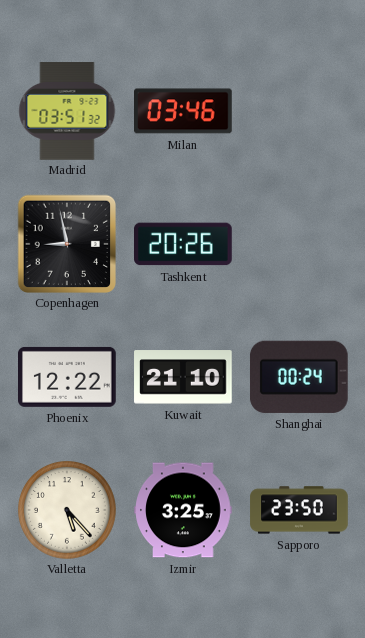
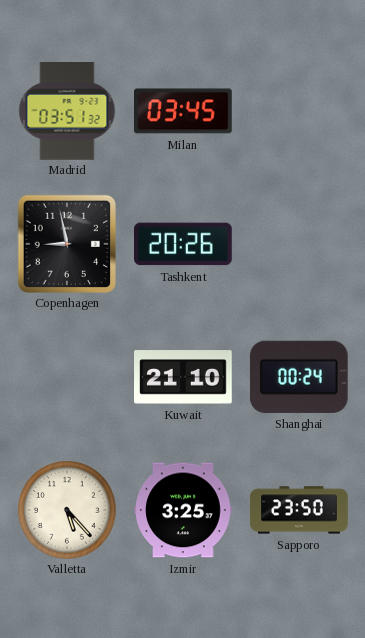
Milan: 03:46 -> 03:45
Phoenix: 12:22 -> none
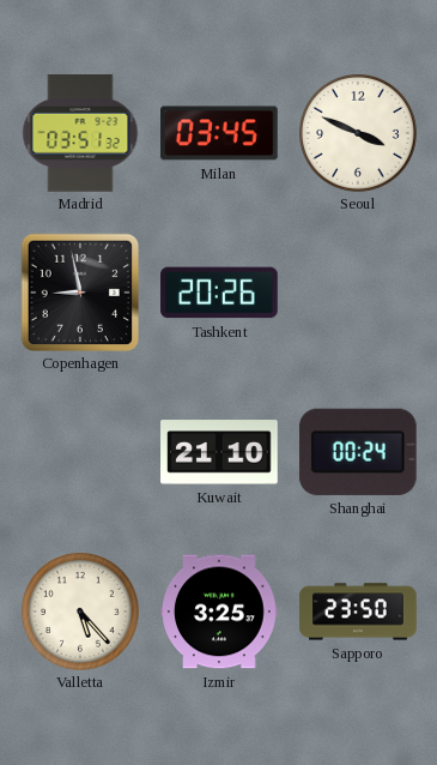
Seoul: none -> 3:49
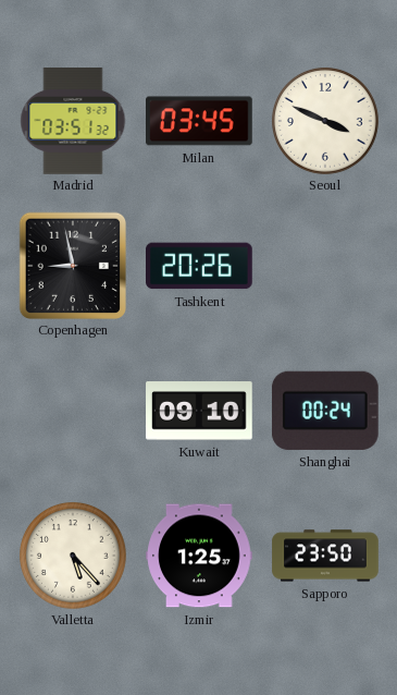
Kuwait: 21:10 -> 09:10
Izmir: 3:25 -> 1:25
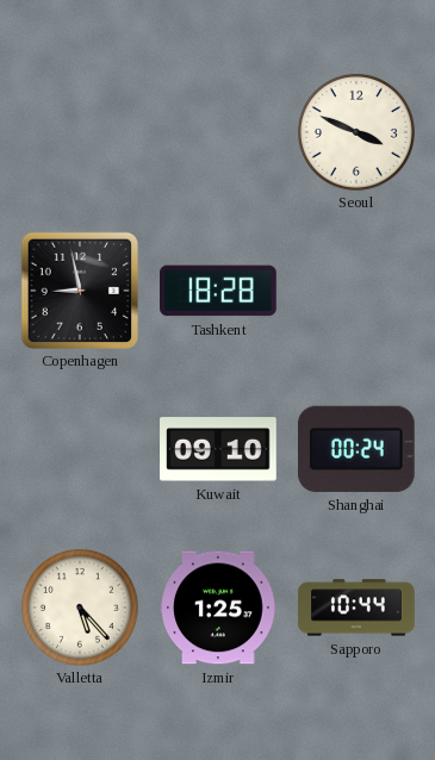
Madrid: 03:51 -> none
Milan: 03:45 -> none
Tashkent: 20:26 -> 18:28
Sapporo: 23:50 -> 10:44
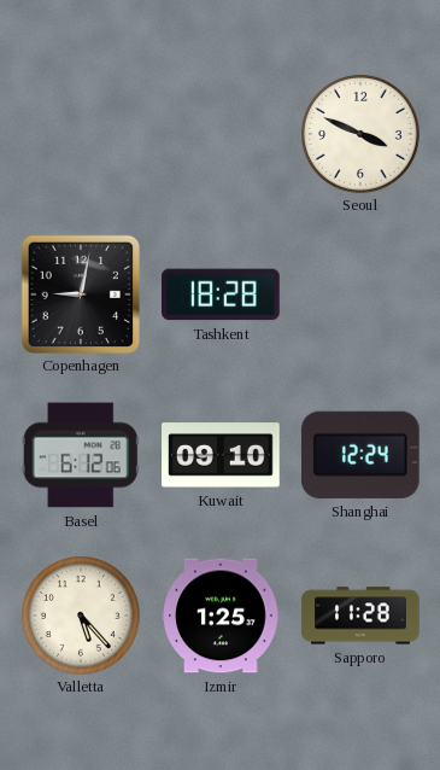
Copenhagen: 8:58 -> 9:02
Basel: none -> 6:12
Shanghai: 00:24 -> 12:24
Sapporo: 10:44 -> 11:28
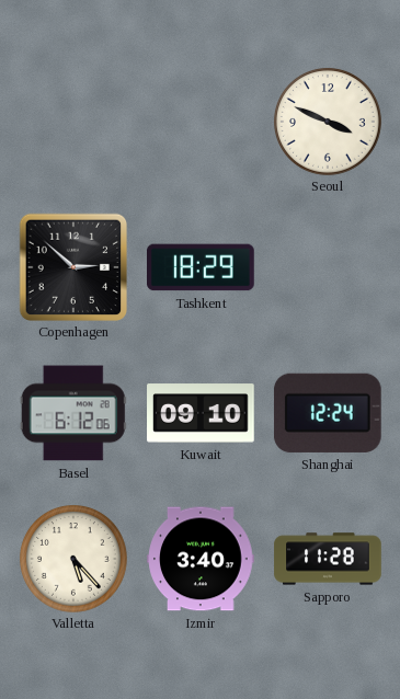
Copenhagen: 9:02 -> 2:52
Tashkent: 18:28 -> 18:29
Izmir: 1:25 -> 3:40
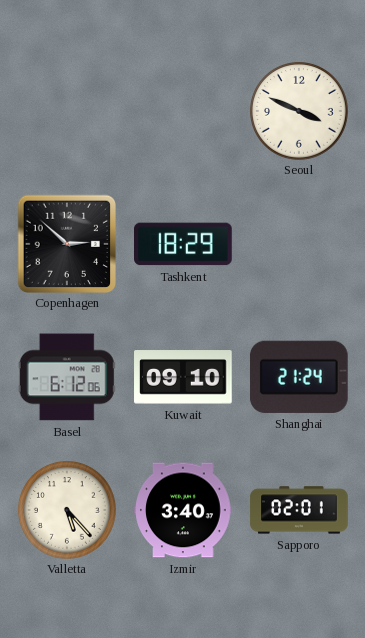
Shanghai: 12:24 -> 21:24
Sapporo: 11:28 -> 02:01
